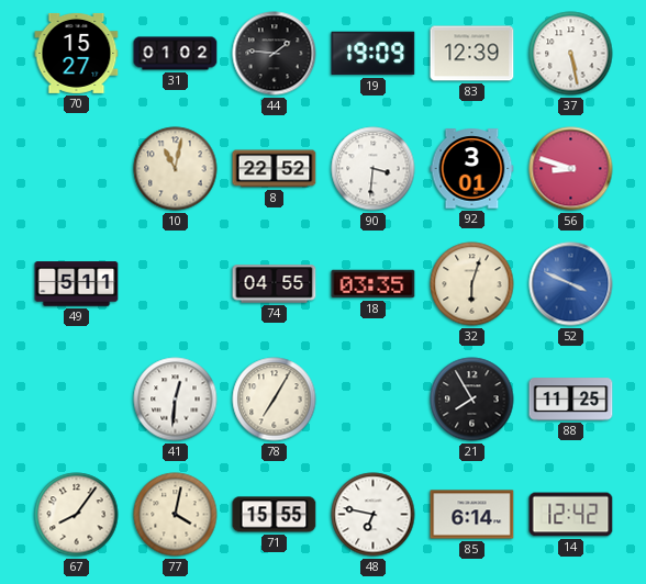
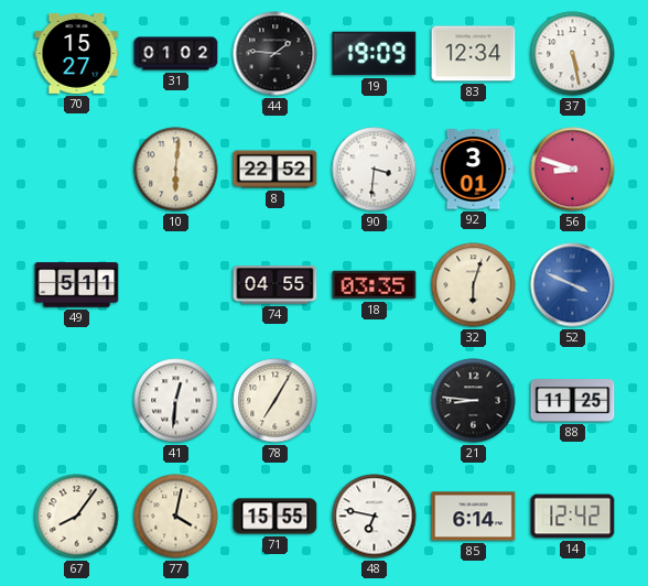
83: 12:39 -> 12:34
10: 11:02 -> 6:01
21: 7:55 -> 8:46
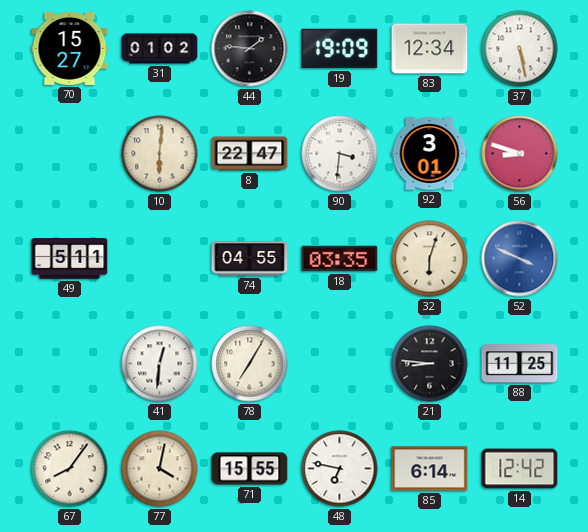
8: 22:52 -> 22:47
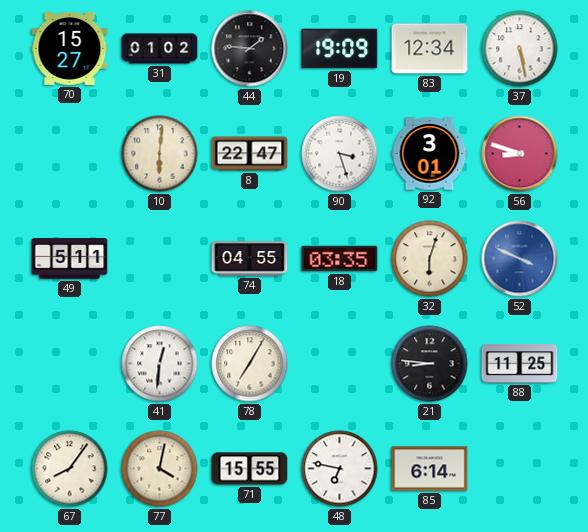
90: 3:31 -> 3:27
14: 12:42 -> none
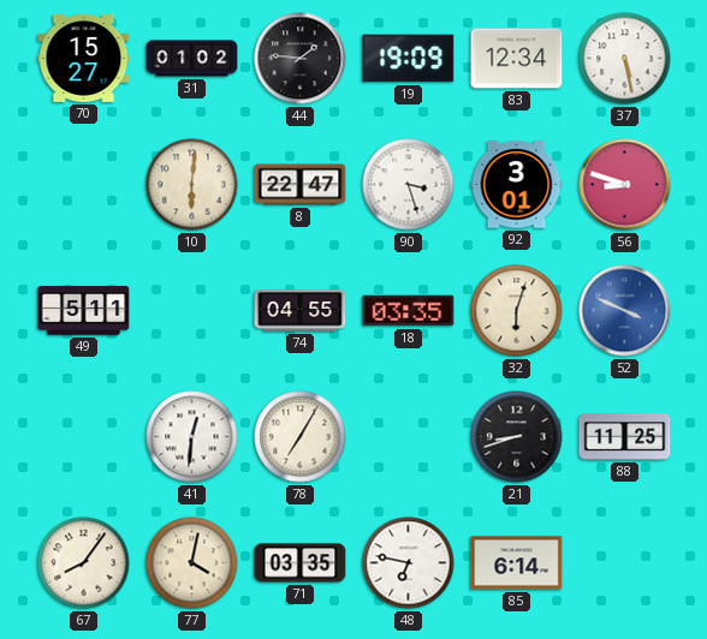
21: 8:46 -> 8:42
71: 15:55 -> 03:35
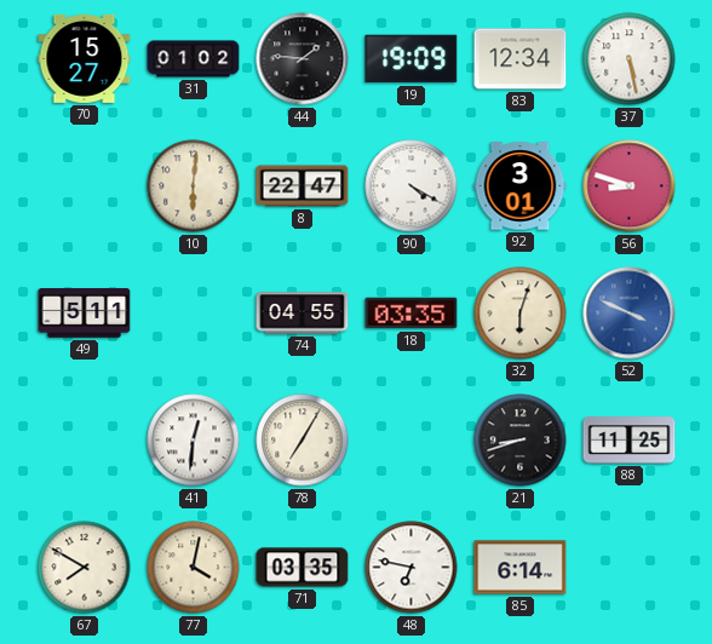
90: 3:27 -> 4:20
67: 8:06 -> 7:50
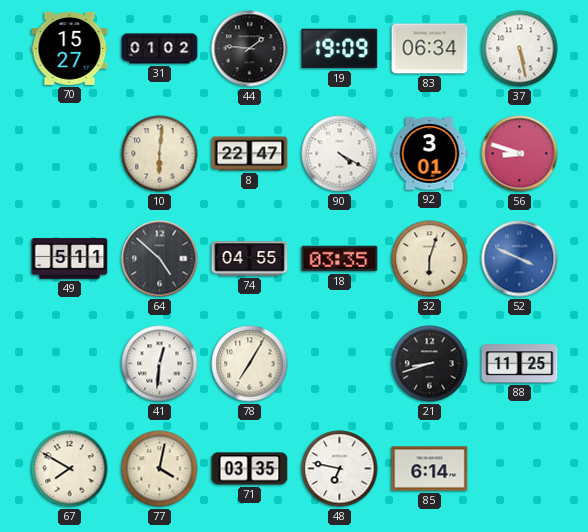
83: 12:34 -> 06:34
64: none -> 4:52
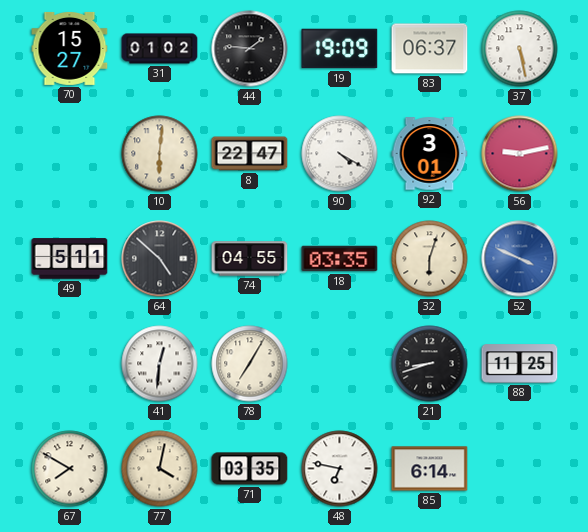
83: 06:34 -> 06:37
56: 8:48 -> 9:13
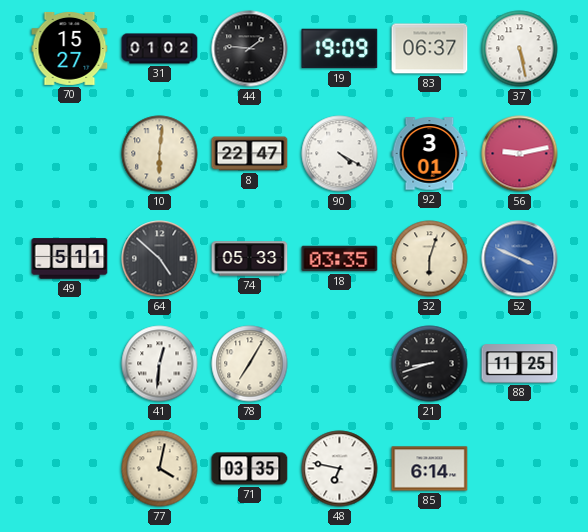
74: 04:55 -> 05:33
67: 7:50 -> none
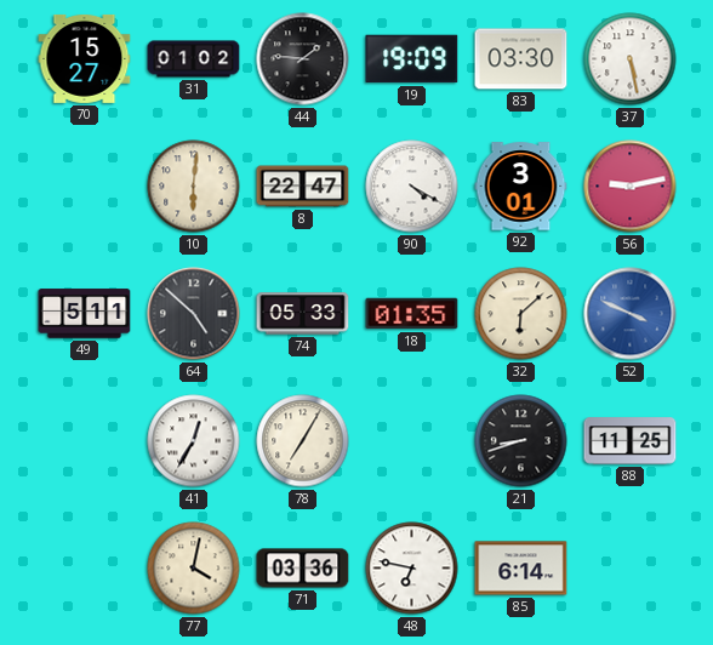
83: 06:37 -> 03:30
18: 03:35 -> 01:35
32: 6:03 -> 6:08
41: 12:31 -> 12:35
71: 03:35 -> 03:36
